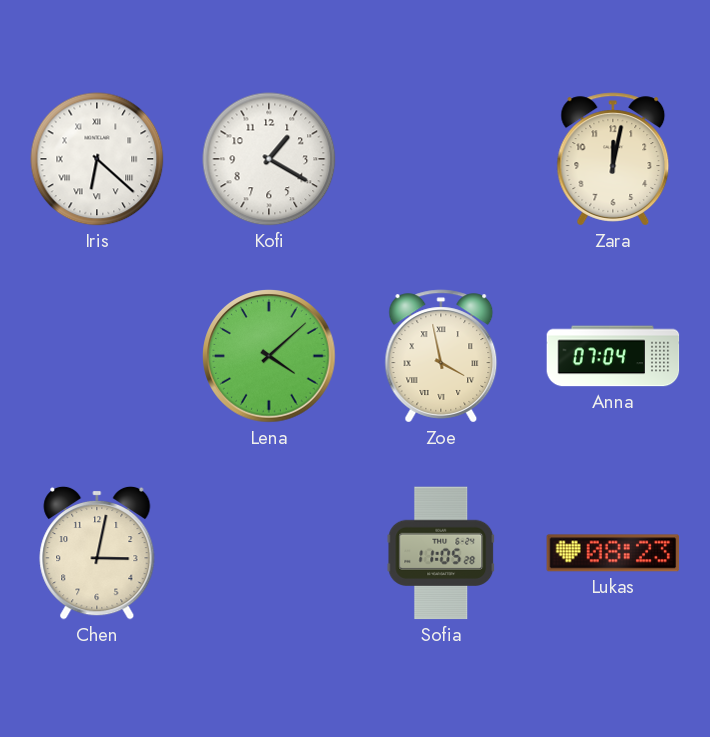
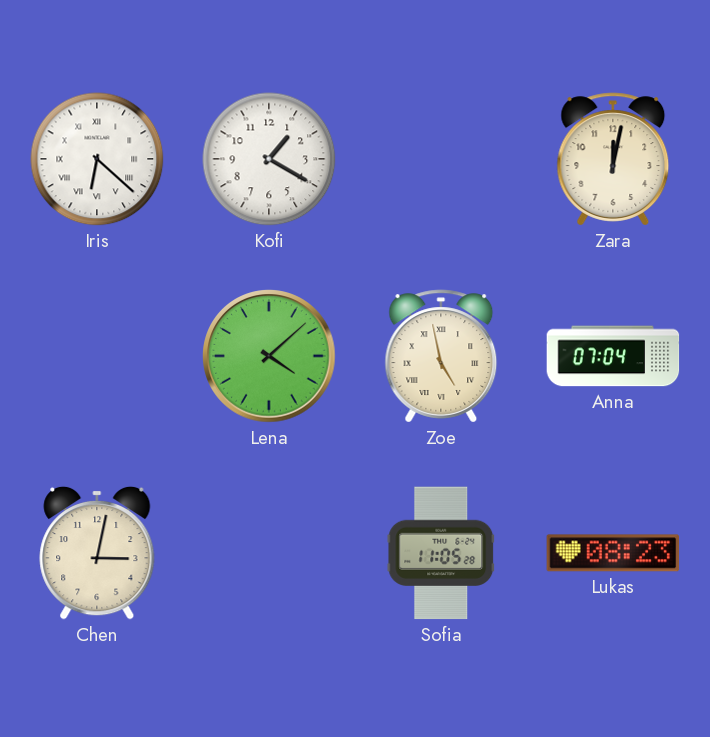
Zoe: 3:58 -> 4:58
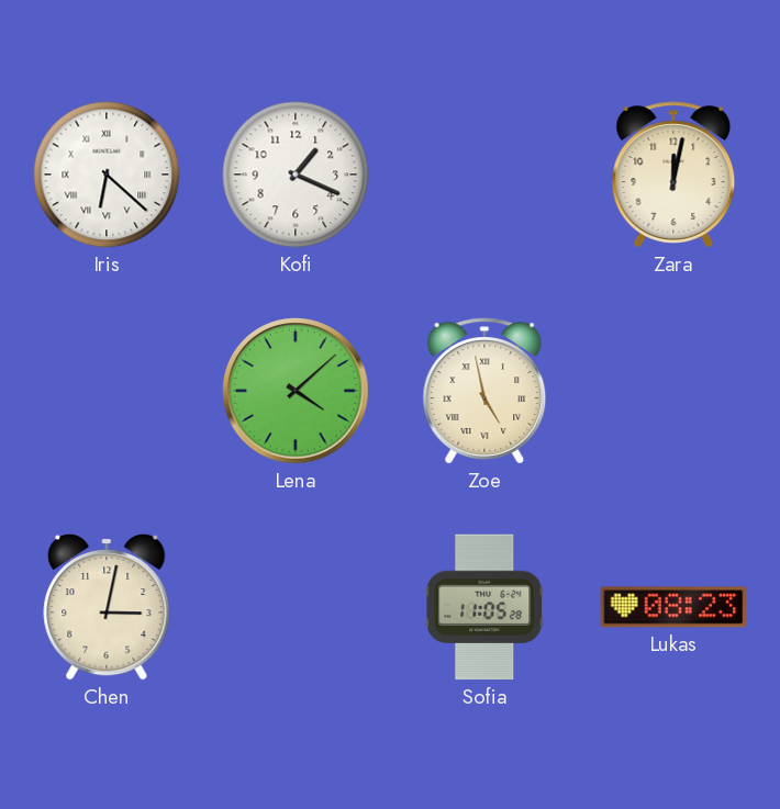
Kofi: 1:20 -> 1:19
Anna: 07:04 -> none
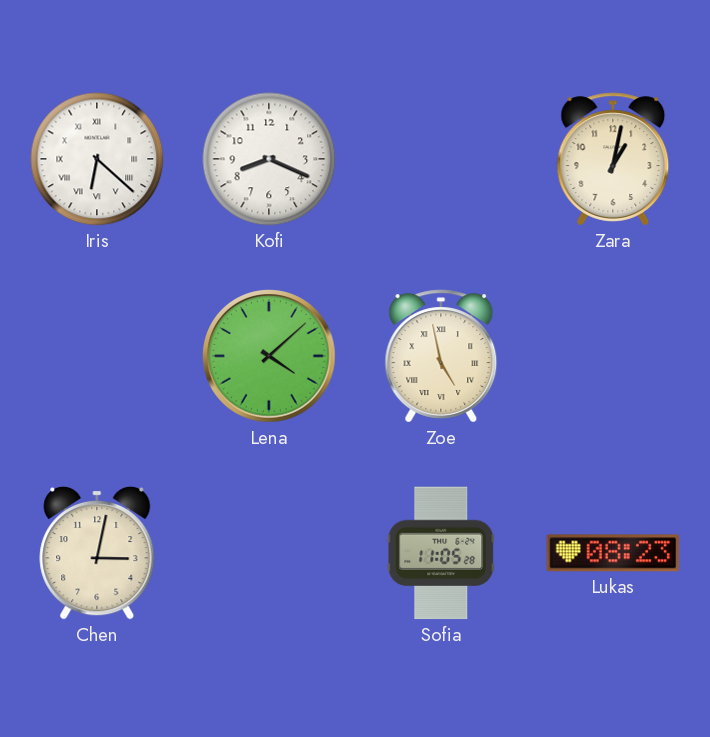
Kofi: 1:19 -> 8:19
Zara: 12:02 -> 1:02
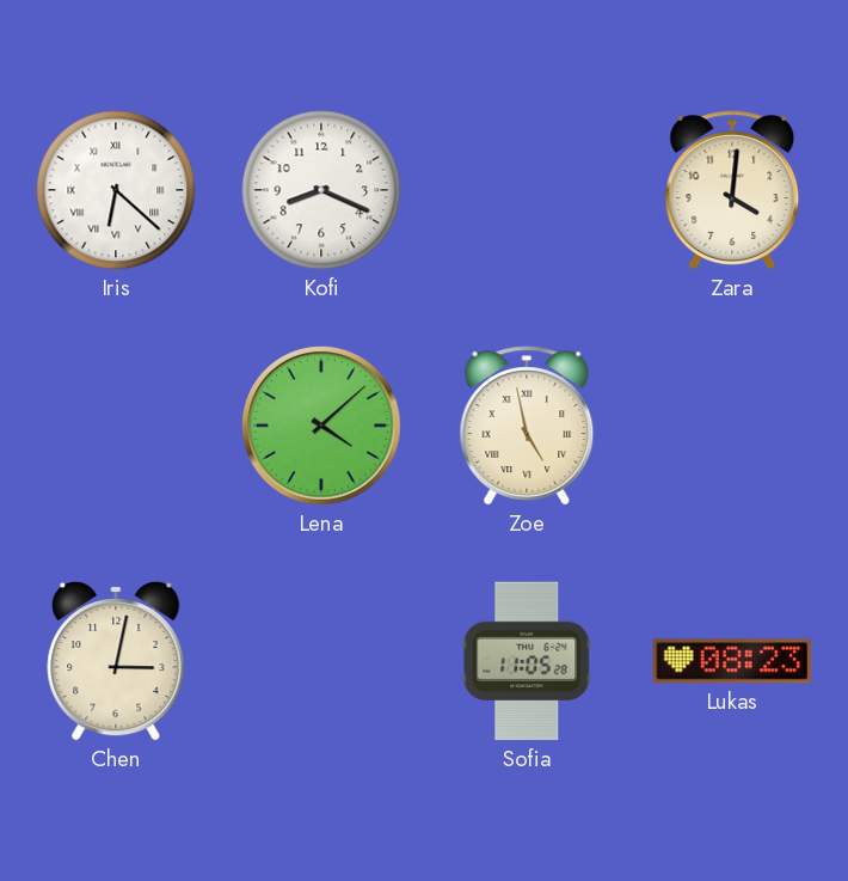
Zara: 1:02 -> 4:01
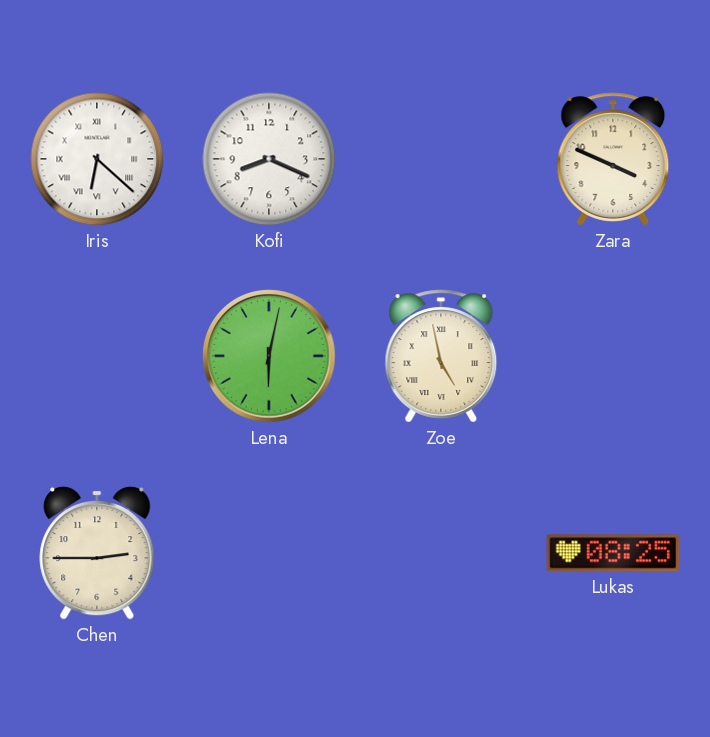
Zara: 4:01 -> 3:49
Lena: 4:08 -> 6:02
Chen: 3:02 -> 2:45
Sofia: 11:05 -> none
Lukas: 08:23 -> 08:25
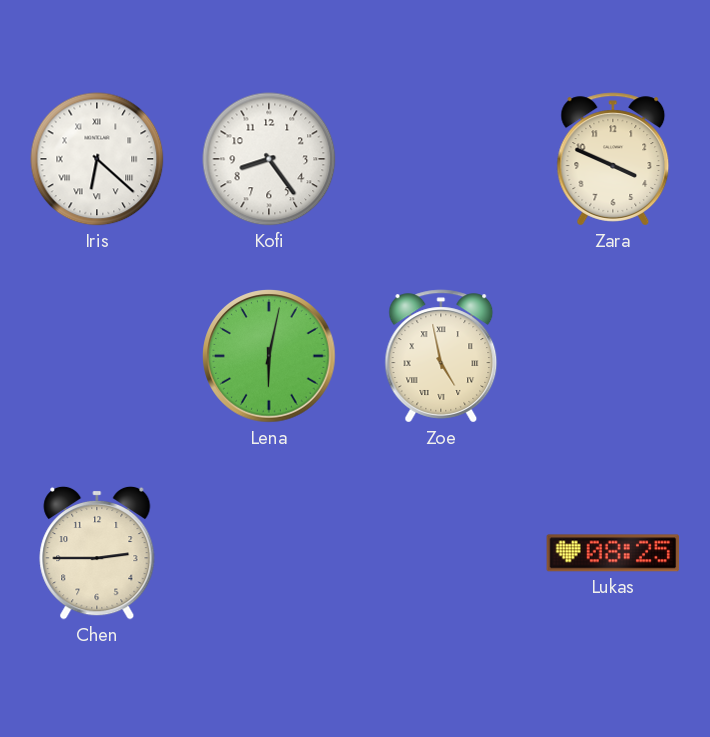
Kofi: 8:19 -> 8:24
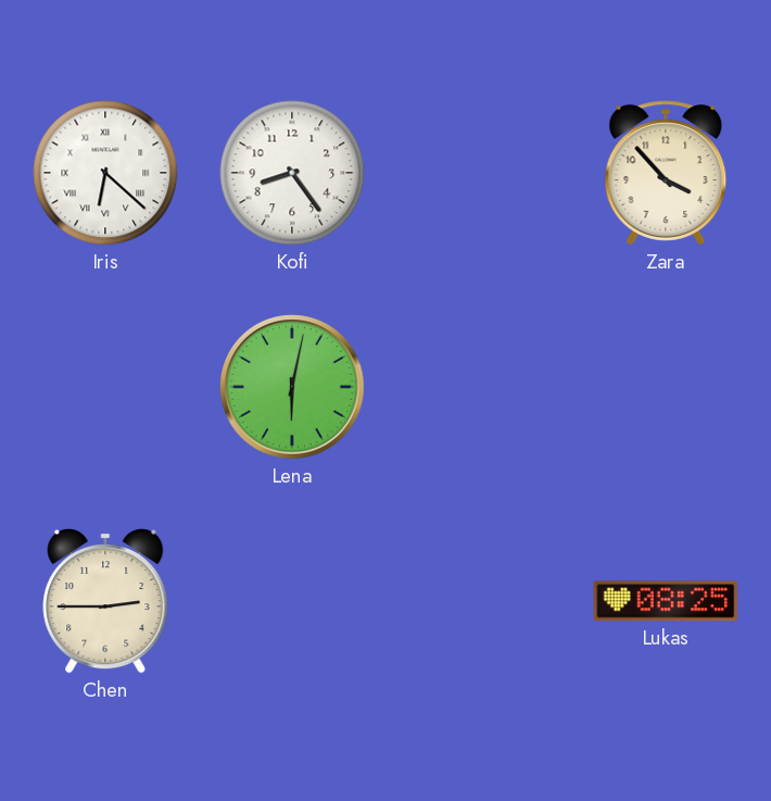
Zara: 3:49 -> 3:53
Zoe: 4:58 -> none
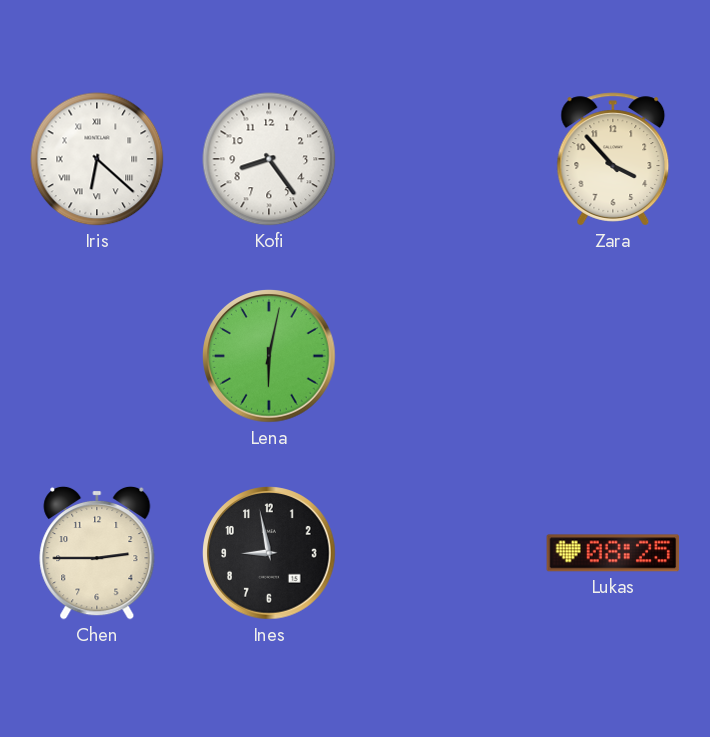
Ines: none -> 8:58
